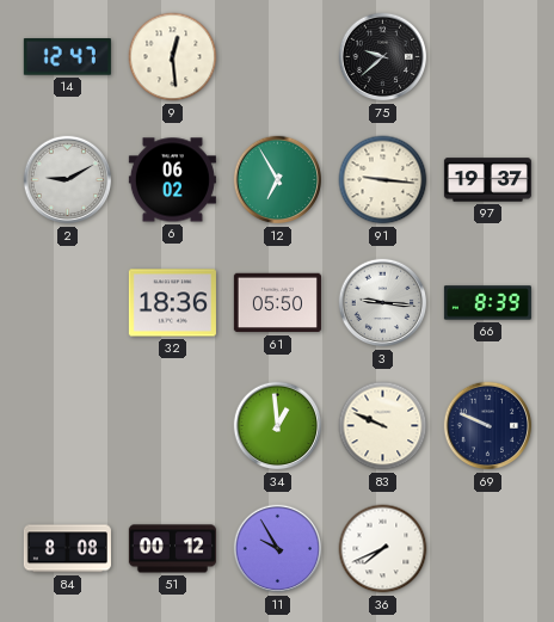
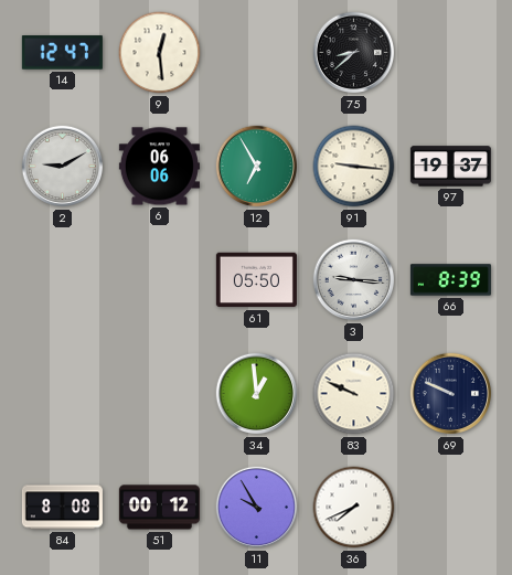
75: 9:38 -> 8:38
6: 06:02 -> 06:06
32: 18:36 -> none
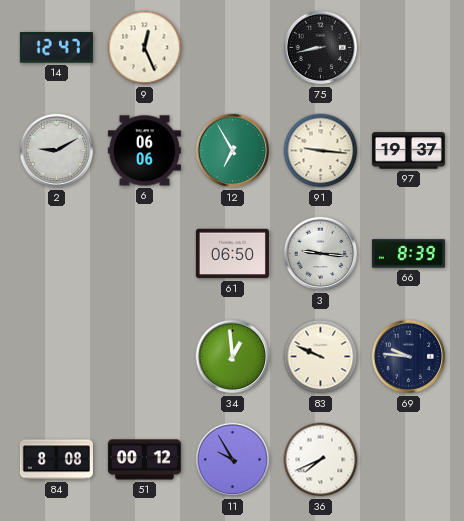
9: 12:29 -> 12:26
75: 8:38 -> 8:43
61: 05:50 -> 06:50
69: 9:49 -> 9:46
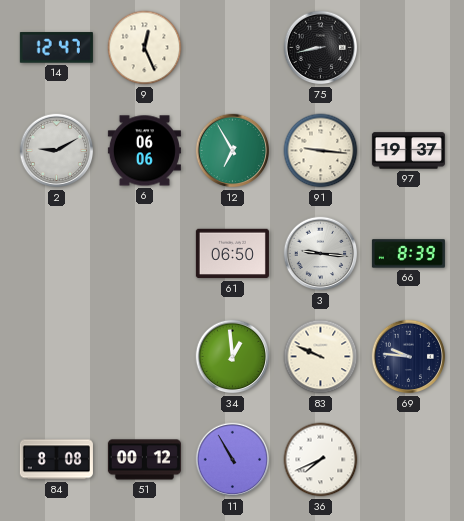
11: 9:55 -> 10:55
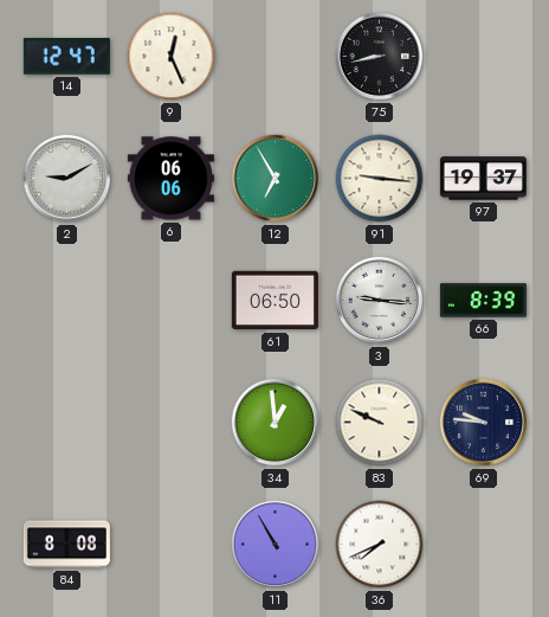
51: 00:12 -> none
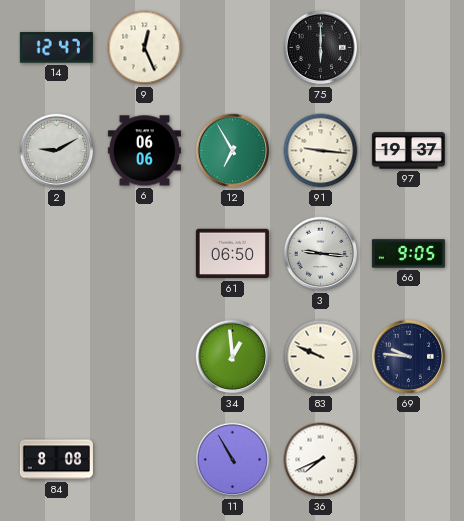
75: 8:43 -> 6:00
66: 8:39 -> 9:05
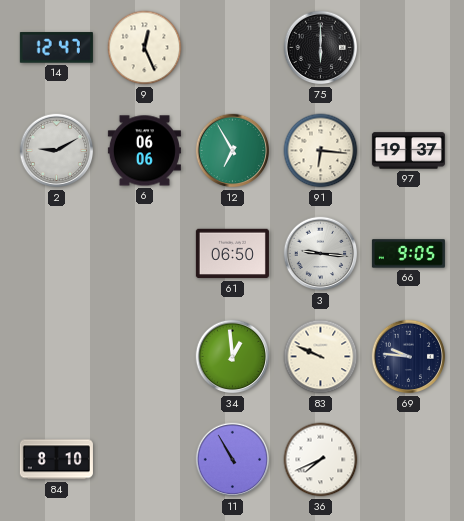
91: 9:16 -> 6:16
84: 8:08 -> 8:10
